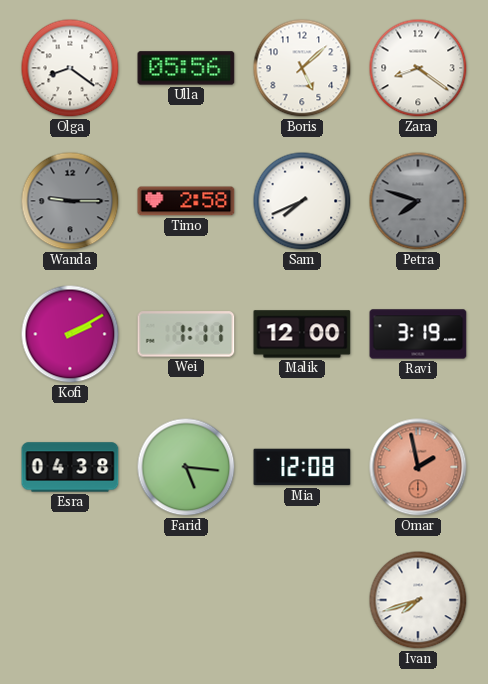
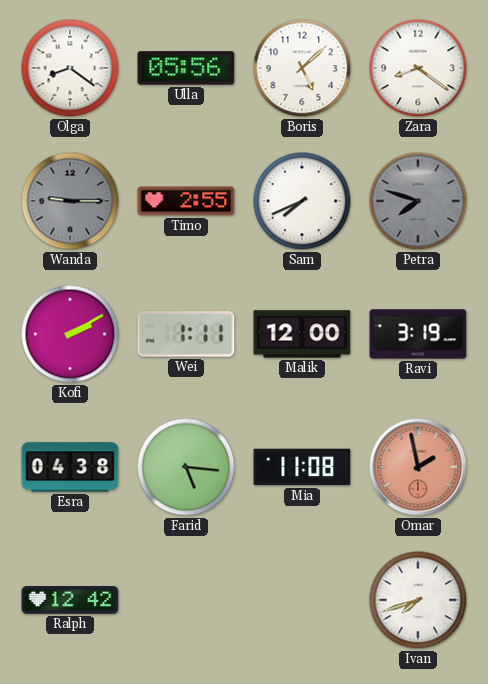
Timo: 2:58 -> 2:55
Mia: 12:08 -> 11:08
Ralph: none -> 12:42
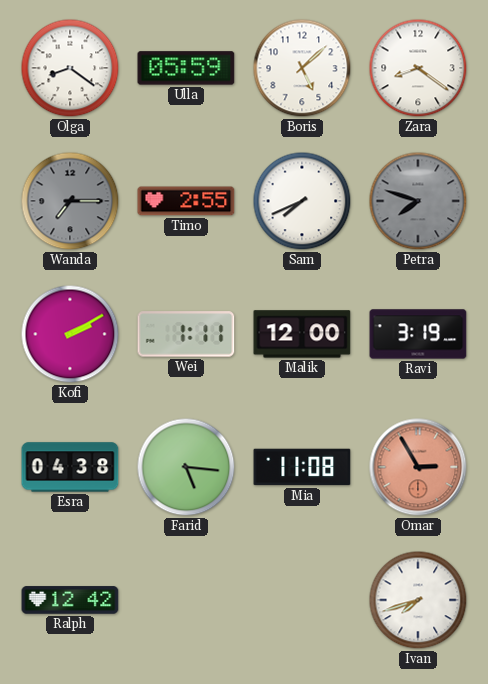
Ulla: 05:56 -> 05:59
Wanda: 9:15 -> 7:15
Omar: 1:58 -> 2:55
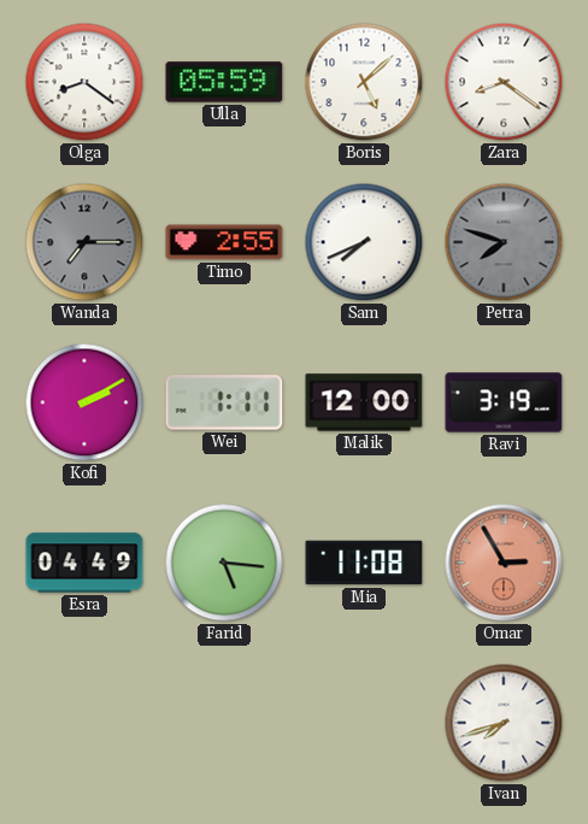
Esra: 04:38 -> 04:49
Ralph: 12:42 -> none
